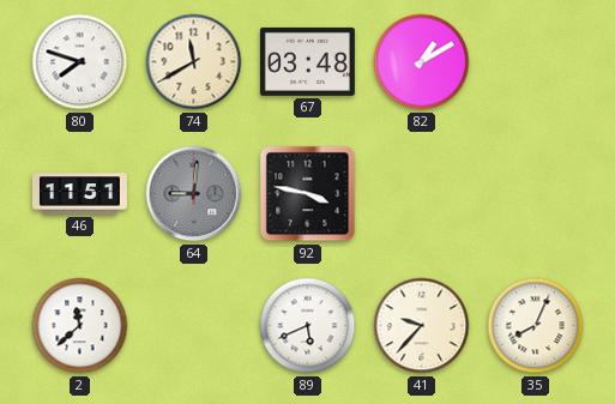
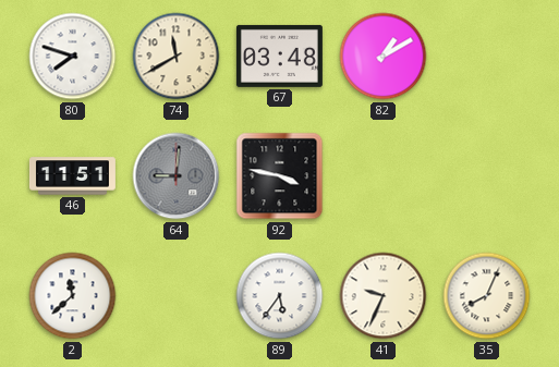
89: 5:41 -> 5:36
41: 9:37 -> 9:34
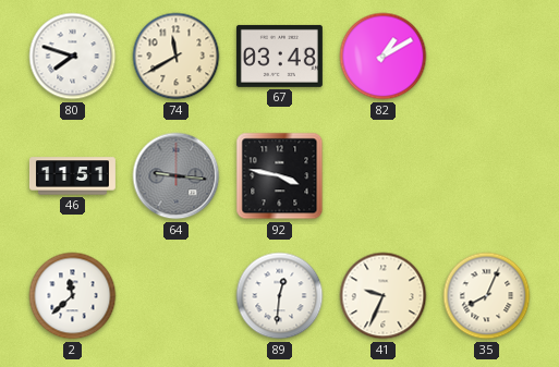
64: 9:01 -> 9:16
89: 5:36 -> 12:31
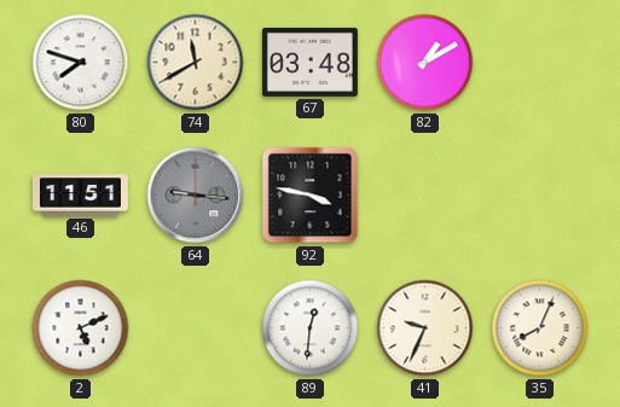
2: 11:38 -> 5:11
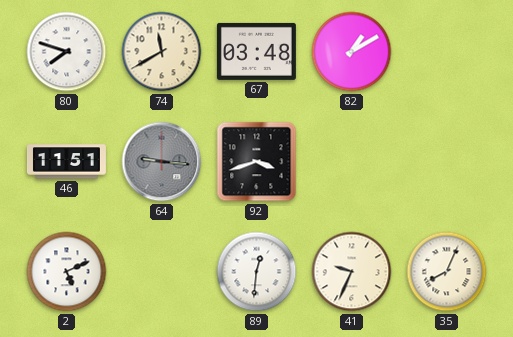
92: 3:47 -> 3:42
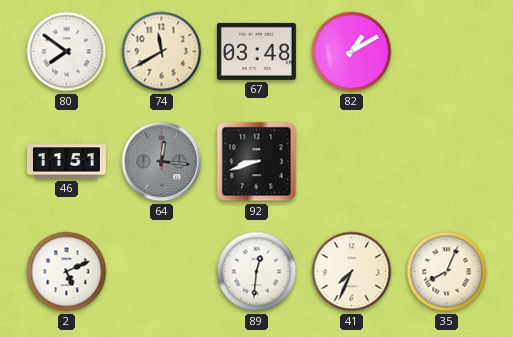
80: 7:48 -> 7:51
64: 9:16 -> 12:16
92: 3:42 -> 8:42
41: 9:34 -> 7:34
